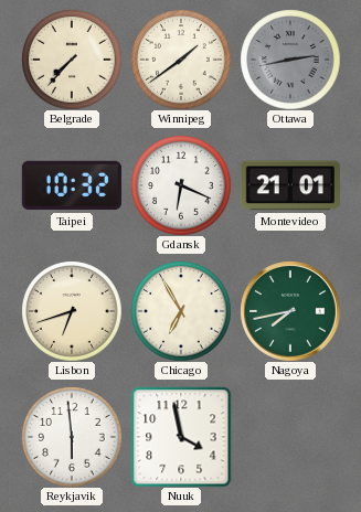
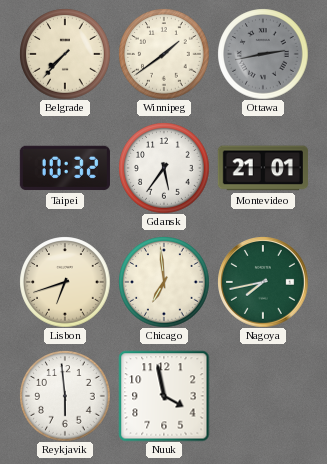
Gdansk: 6:19 -> 5:36
Chicago: 6:55 -> 6:59
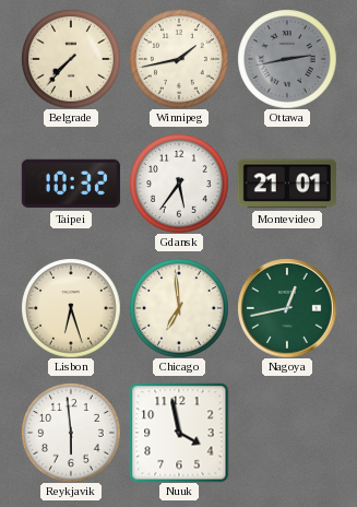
Winnipeg: 1:39 -> 1:43
Lisbon: 6:42 -> 6:27
Nagoya: 7:43 -> 12:43
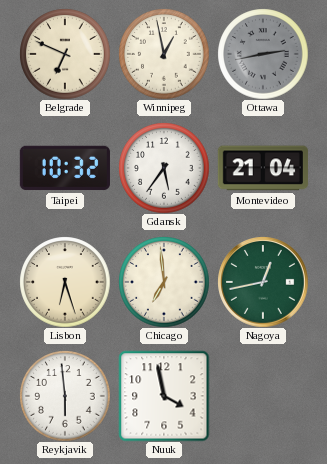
Belgrade: 7:37 -> 6:49
Winnipeg: 1:43 -> 12:58
Montevideo: 21:01 -> 21:04
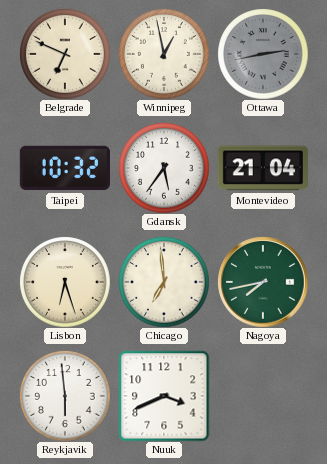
Nagoya: 12:43 -> 7:43
Nuuk: 3:58 -> 3:41
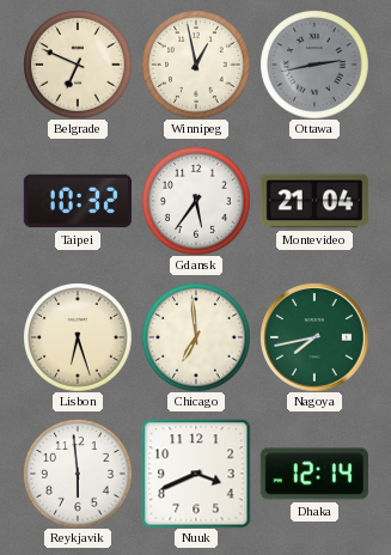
Dhaka: none -> 12:14
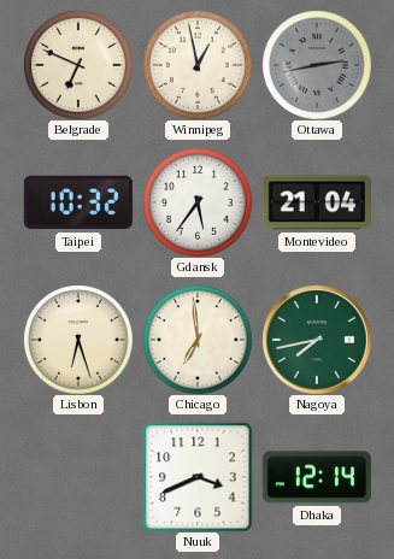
Reykjavik: 5:59 -> none
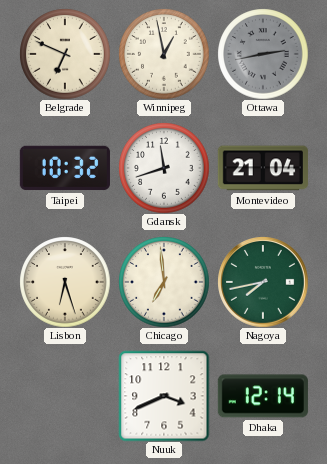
Gdansk: 5:36 -> 11:42
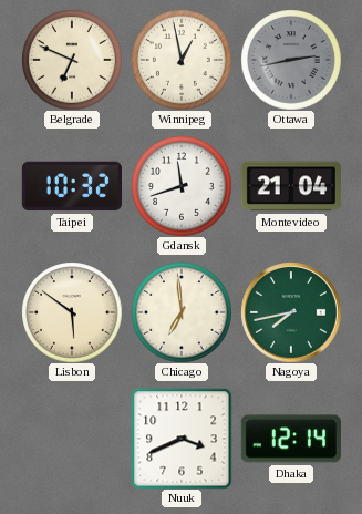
Lisbon: 6:27 -> 5:51
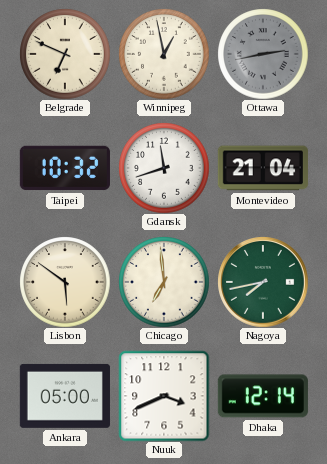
Ankara: none -> 05:00
